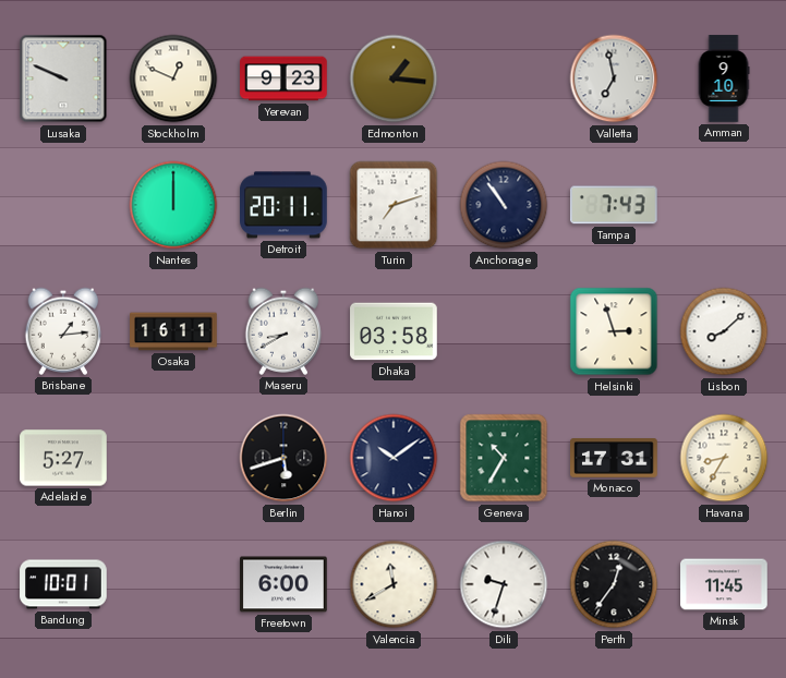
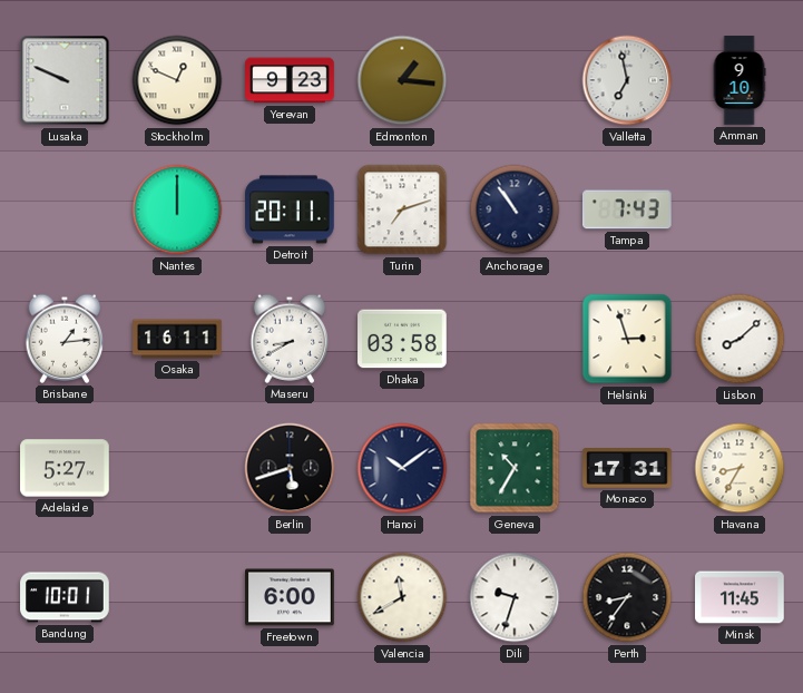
Perth: 12:36 -> 8:36
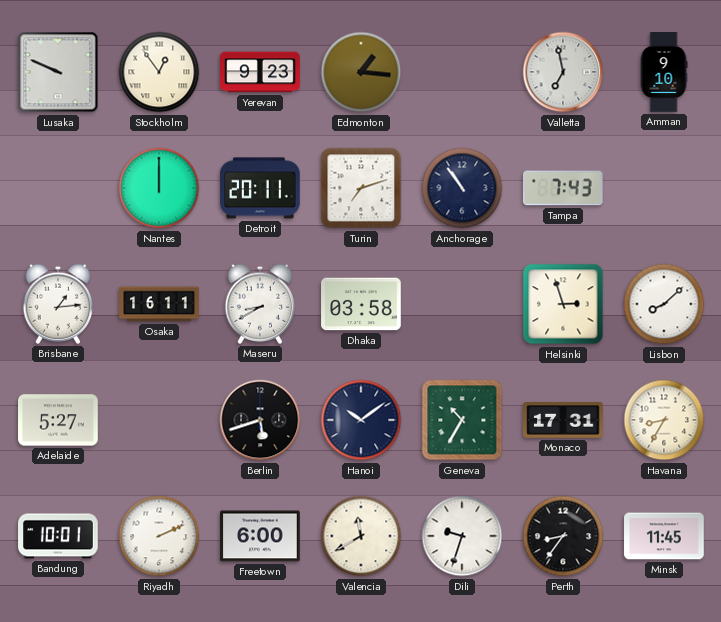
Stockholm: 12:49 -> 12:54
Riyadh: none -> 2:11
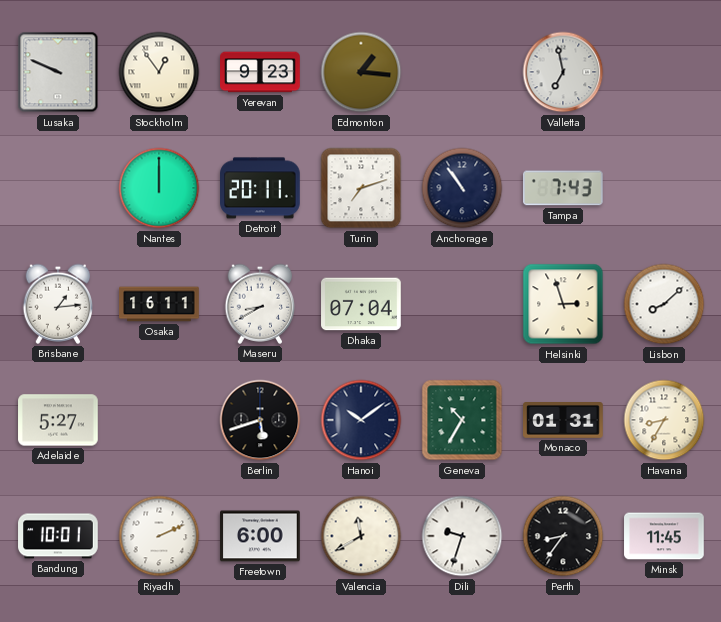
Amman: 9:10 -> none
Dhaka: 03:58 -> 07:04
Monaco: 17:31 -> 01:31
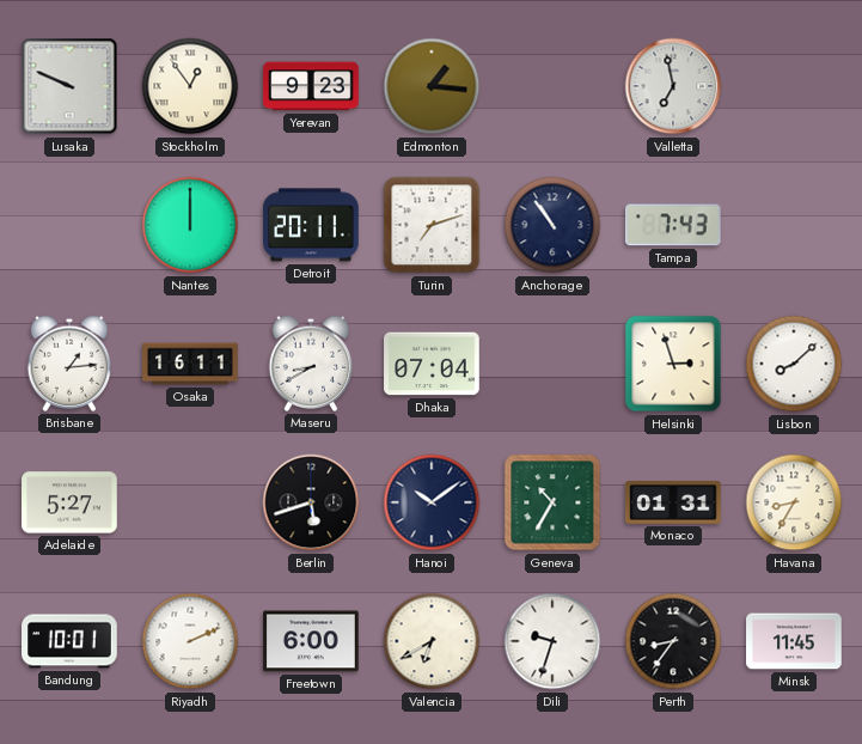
Valencia: 11:40 -> 6:40
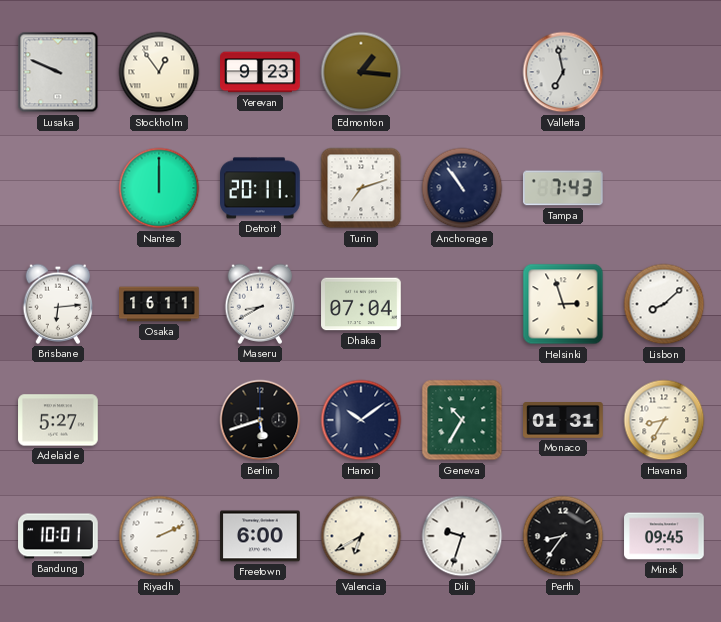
Brisbane: 1:14 -> 6:14
Minsk: 11:45 -> 09:45
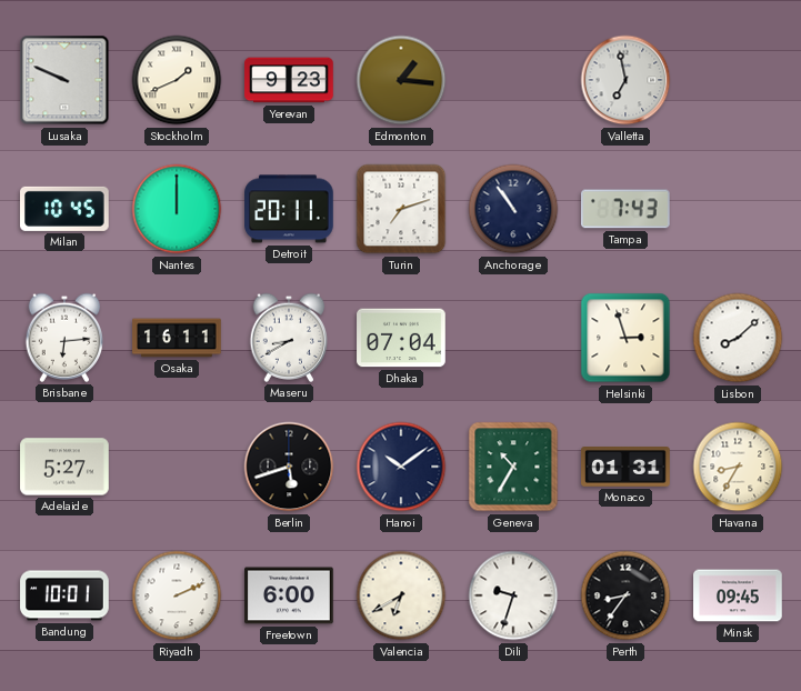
Stockholm: 12:54 -> 1:41
Milan: none -> 10:45
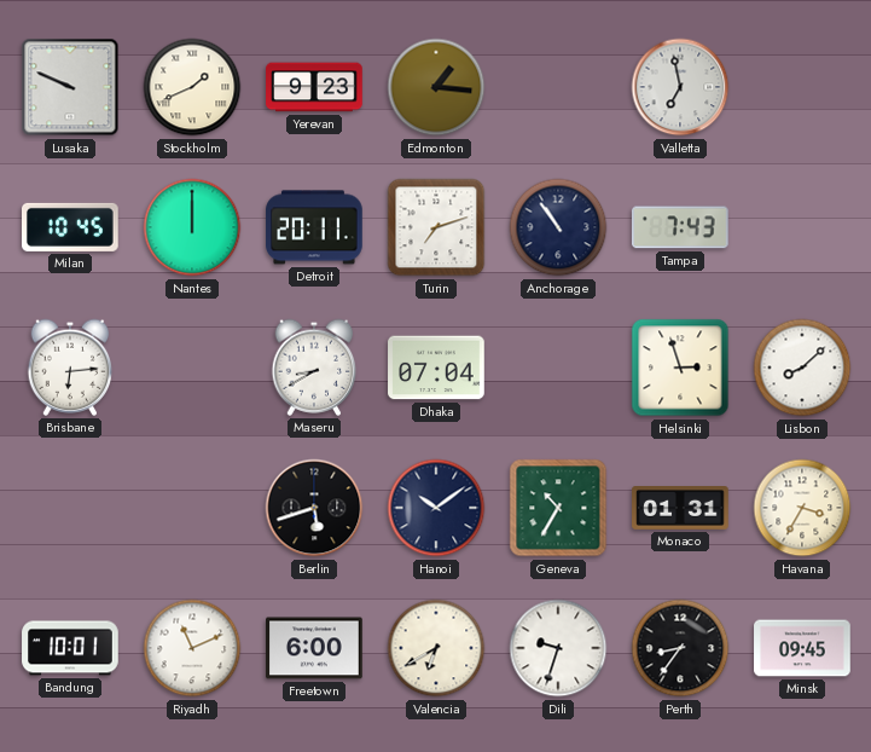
Osaka: 16:11 -> none
Adelaide: 5:27 -> none
Havana: 8:35 -> 3:35
Riyadh: 2:11 -> 11:11
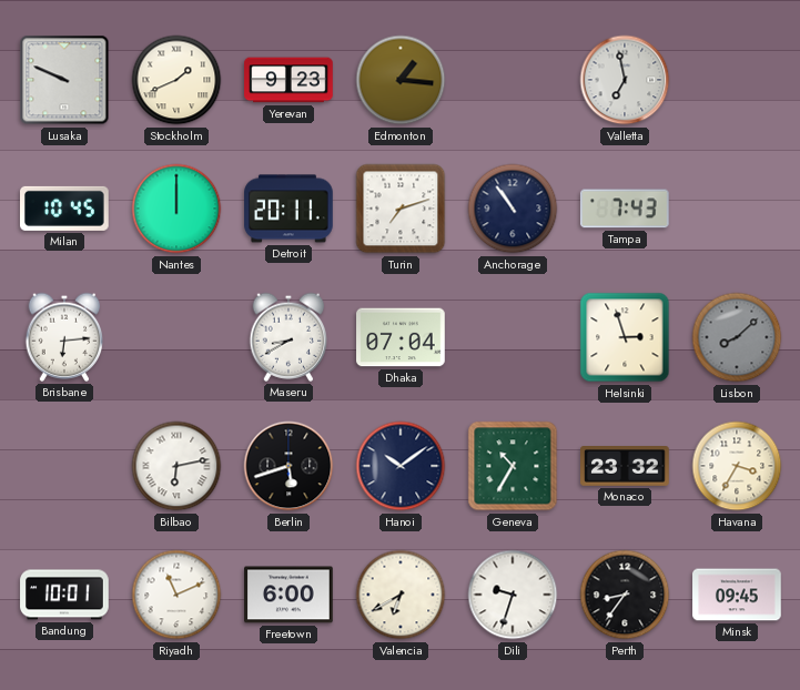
Lisbon dial: white -> grey
Bilbao: none -> 6:13
Monaco: 01:31 -> 23:32
